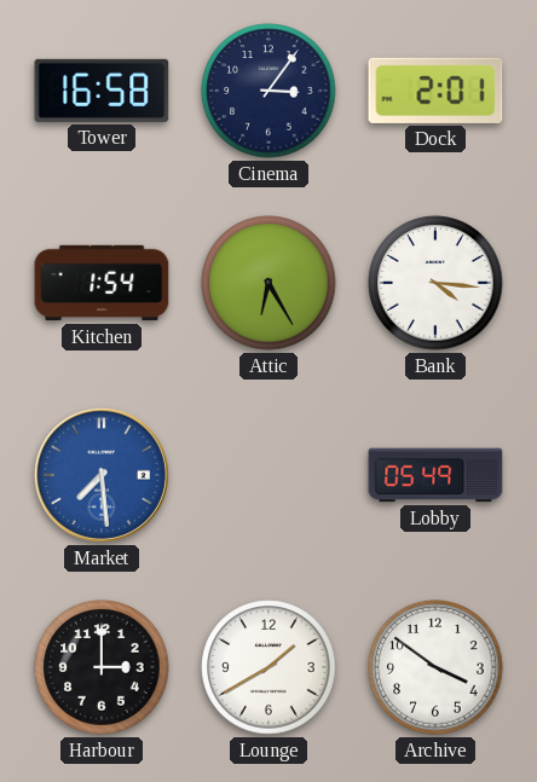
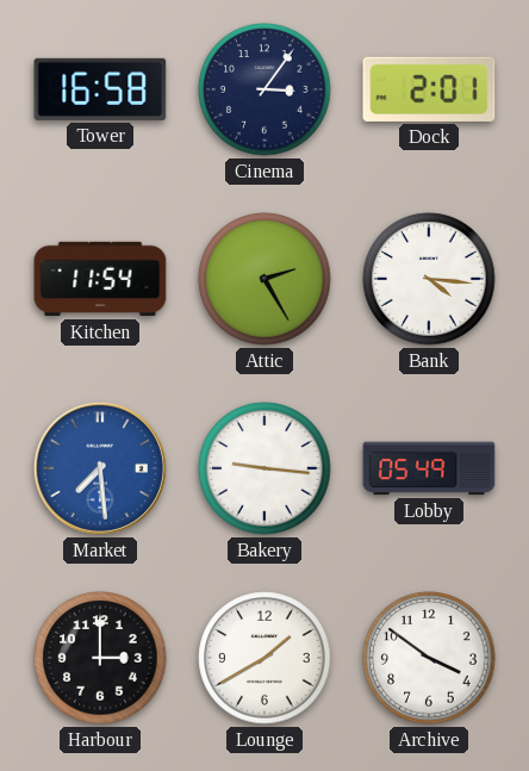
Kitchen: 1:54 -> 11:54
Attic: 6:25 -> 2:25
Bakery: none -> 9:16
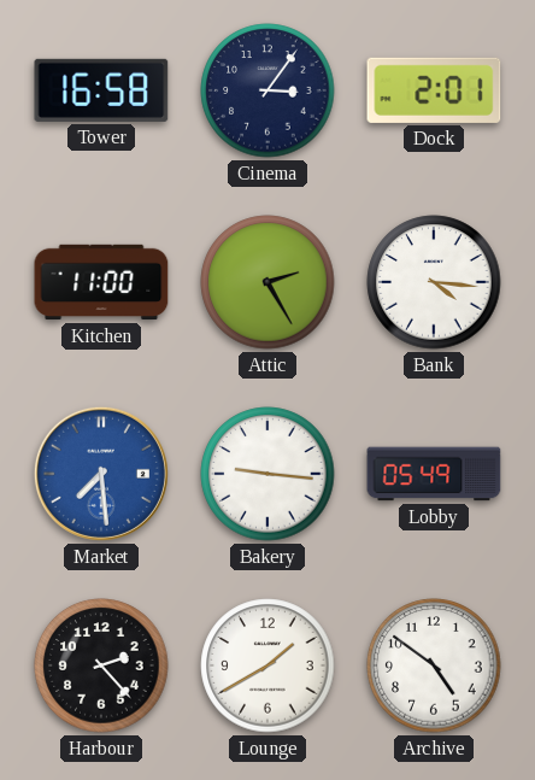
Kitchen: 11:54 -> 11:00
Harbour: 3:00 -> 2:23
Archive: 3:51 -> 4:51
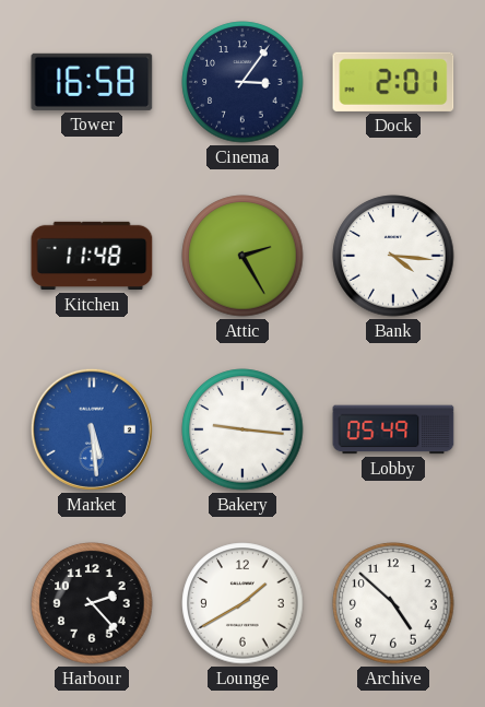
Kitchen: 11:00 -> 11:48
Market: 7:29 -> 5:29
Archive: 4:51 -> 4:52
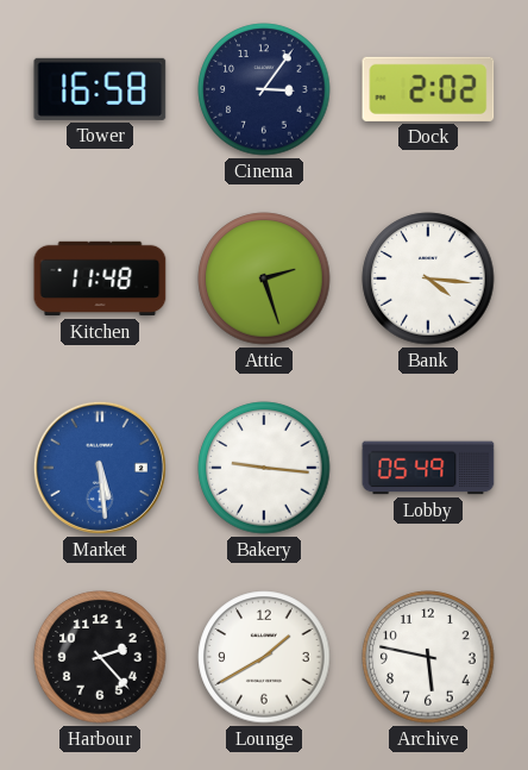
Dock: 2:01 -> 2:02
Attic: 2:25 -> 2:27
Archive: 4:52 -> 5:47
